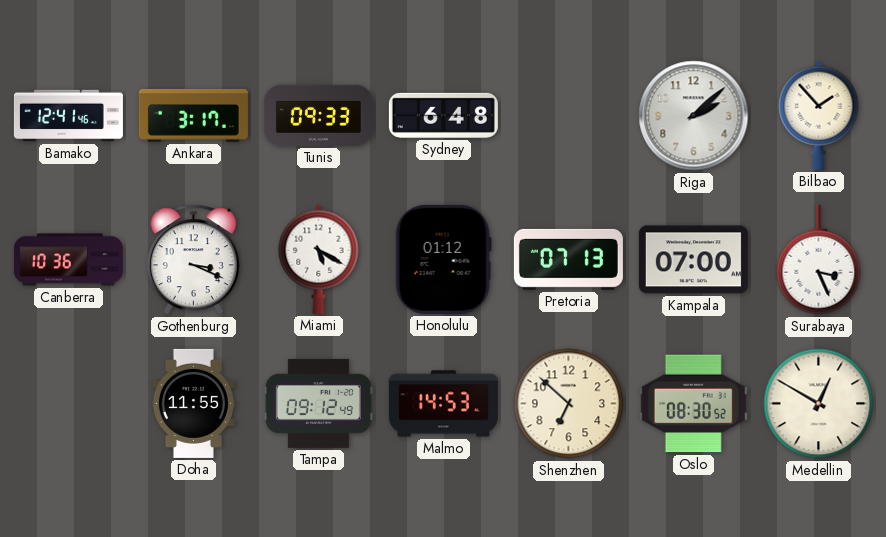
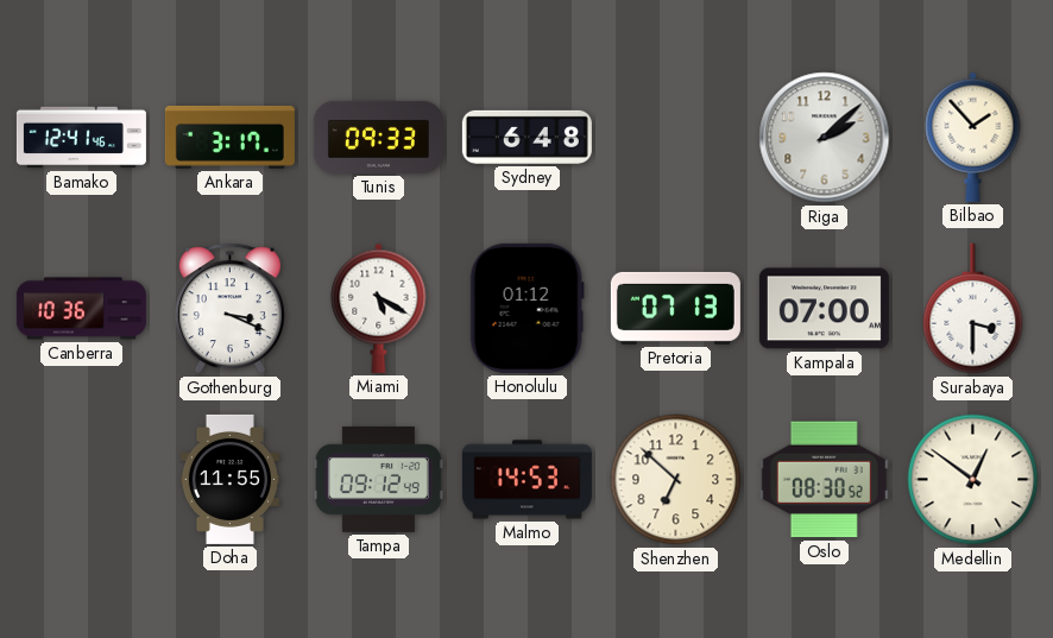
Surabaya: 3:26 -> 3:30
Medellin: 12:50 -> 12:51
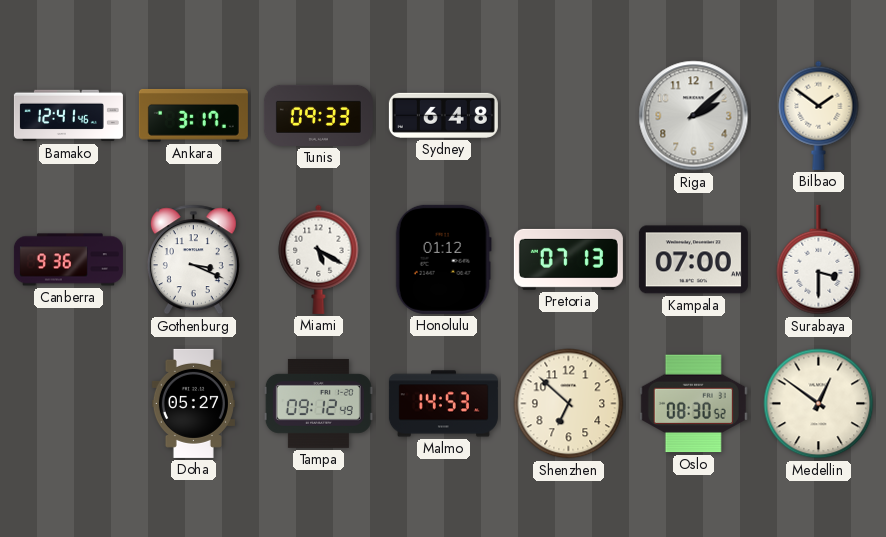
Bilbao: 1:53 -> 1:51
Canberra: 10:36 -> 9:36
Doha: 11:55 -> 05:27
